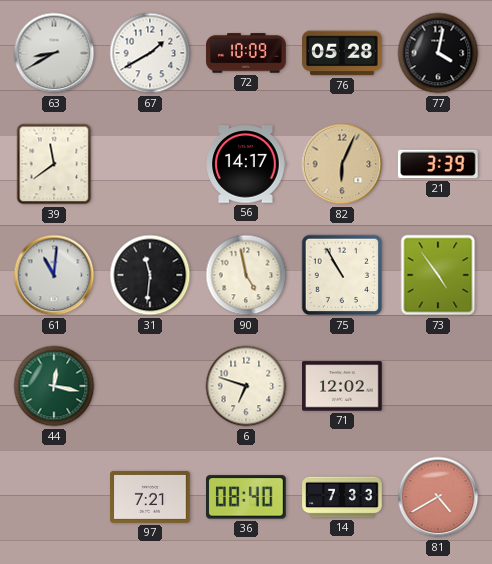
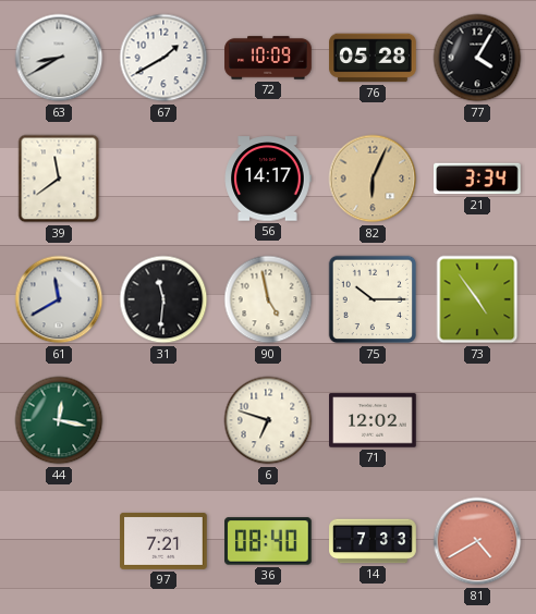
77: 4:02 -> 4:05
21: 3:39 -> 3:34
61: 11:01 -> 11:40
75: 10:55 -> 10:15
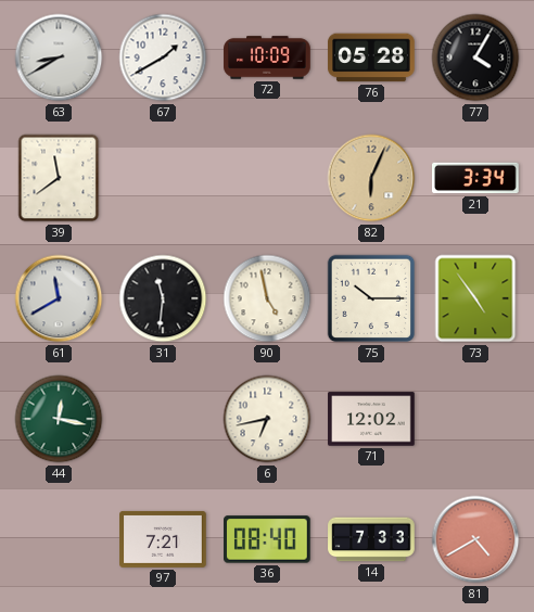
56: 14:17 -> none
6: 6:48 -> 6:43
